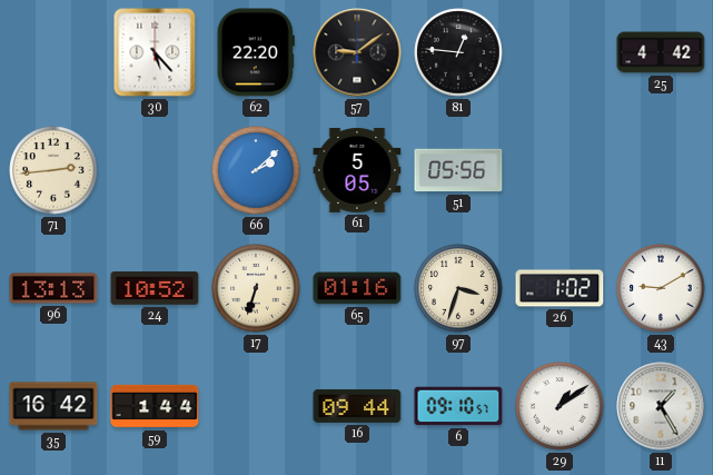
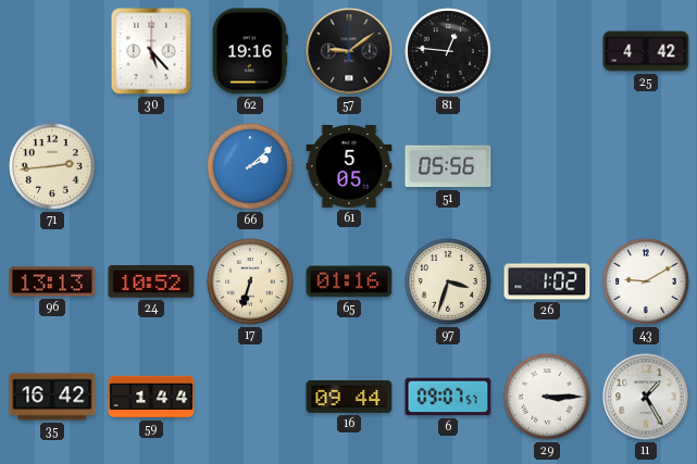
62: 22:20 -> 19:16
6: 09:10 -> 09:07
29: 1:09 -> 3:15
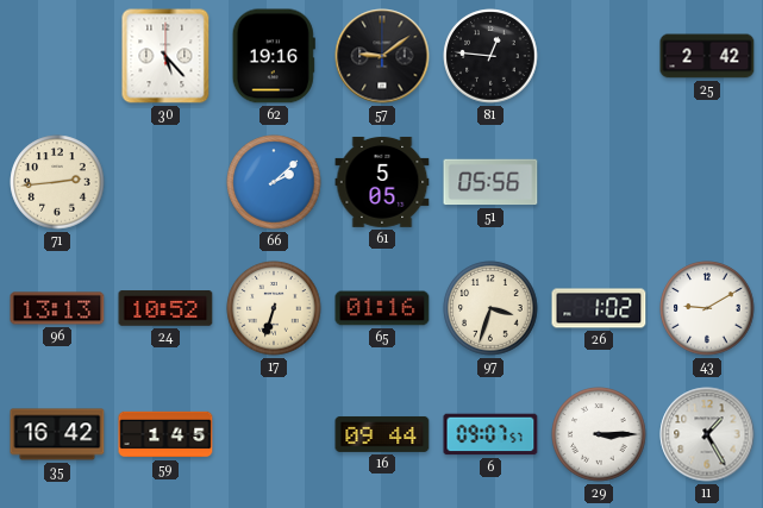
25: 4:42 -> 2:42
59: 1:44 -> 1:45
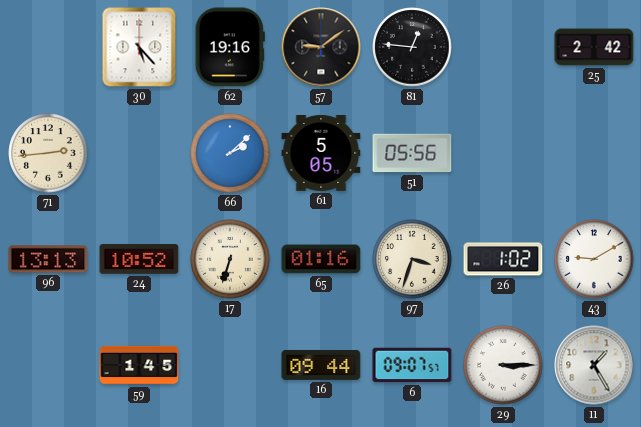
35: 16:42 -> none
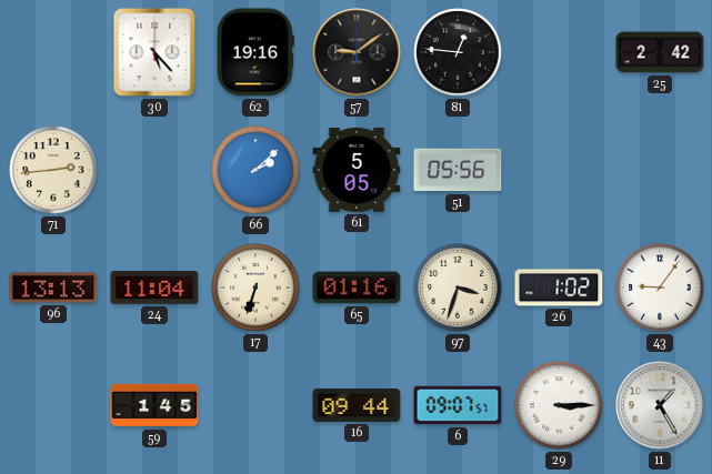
24: 10:52 -> 11:04
43: 9:10 -> 9:06
